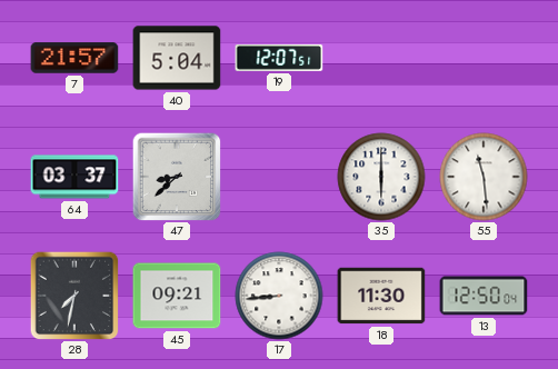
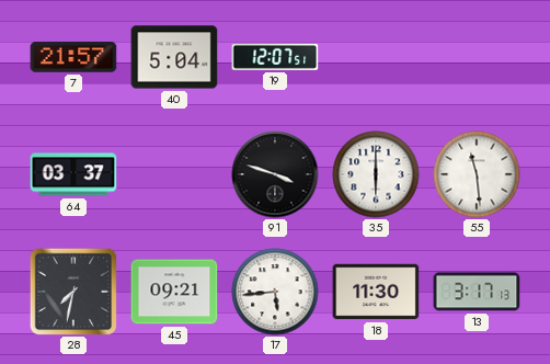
47: 8:38 -> none
91: none -> 3:48
17: 8:44 -> 5:44
13: 12:50 -> 3:17
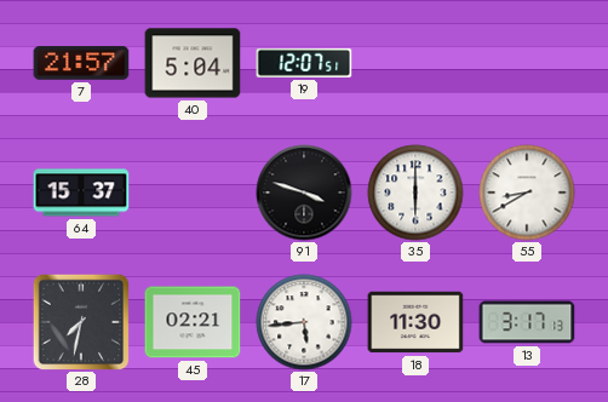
64: 03:37 -> 15:37
55: 11:29 -> 8:40
45: 09:21 -> 02:21
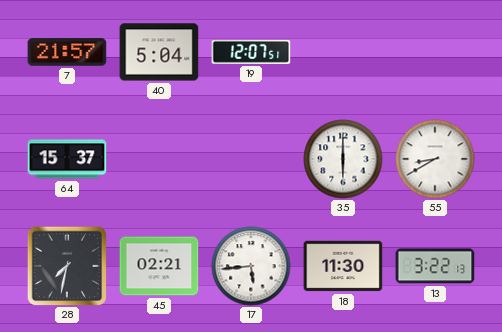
91: 3:48 -> none
13: 3:17 -> 3:22
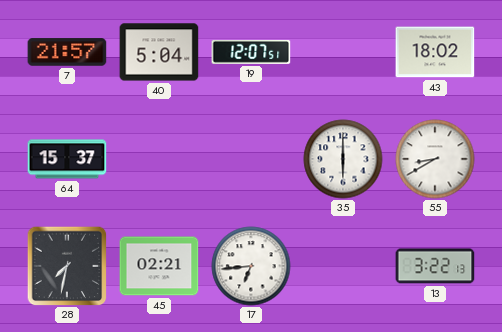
43: none -> 18:02
17: 5:44 -> 6:44
18: 11:30 -> none
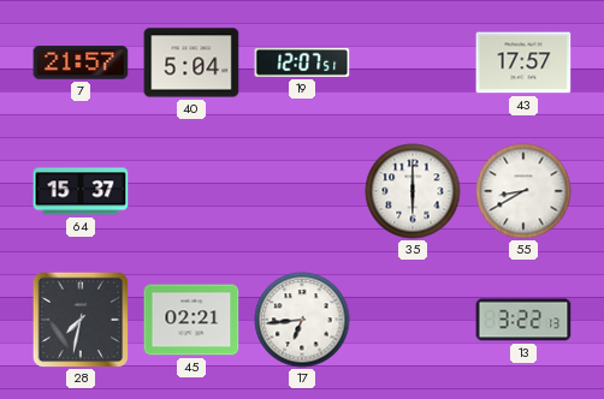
43: 18:02 -> 17:57
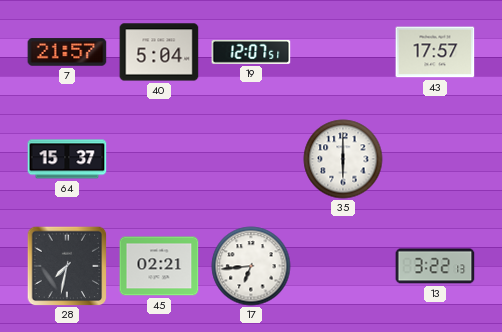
55: 8:40 -> none
